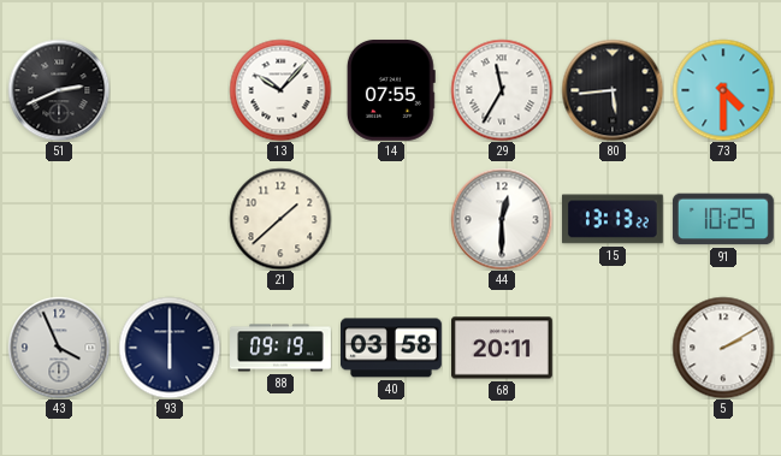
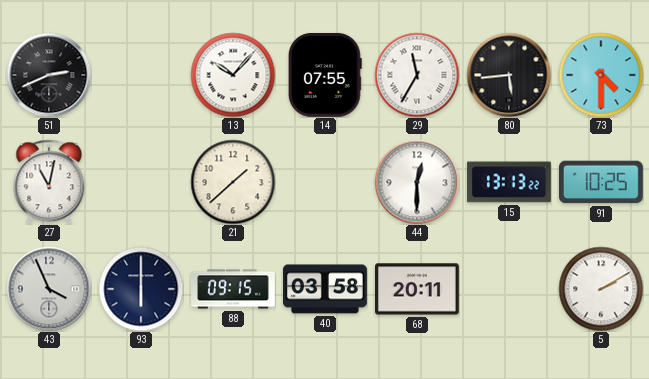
27: none -> 11:02
88: 09:19 -> 09:15
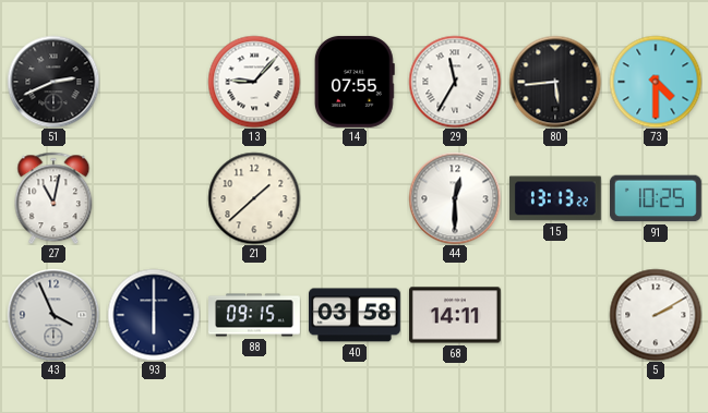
13: 10:07 -> 9:07
68: 20:11 -> 14:11
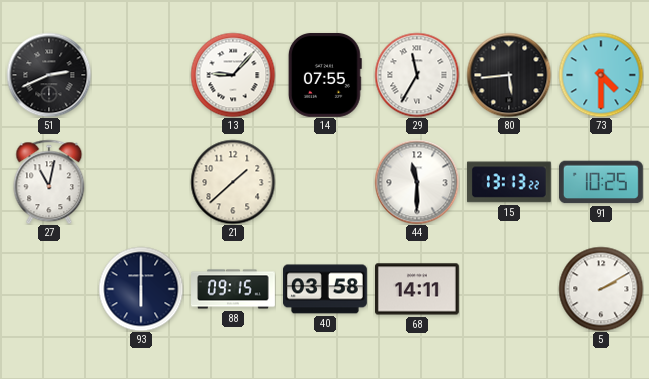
44: 12:30 -> 11:30
43: 3:56 -> none
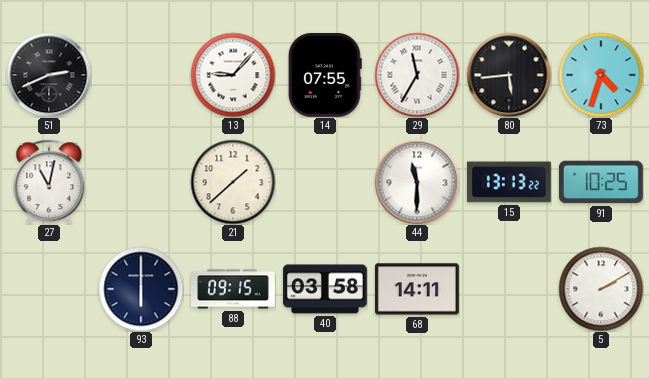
73: 4:30 -> 4:33
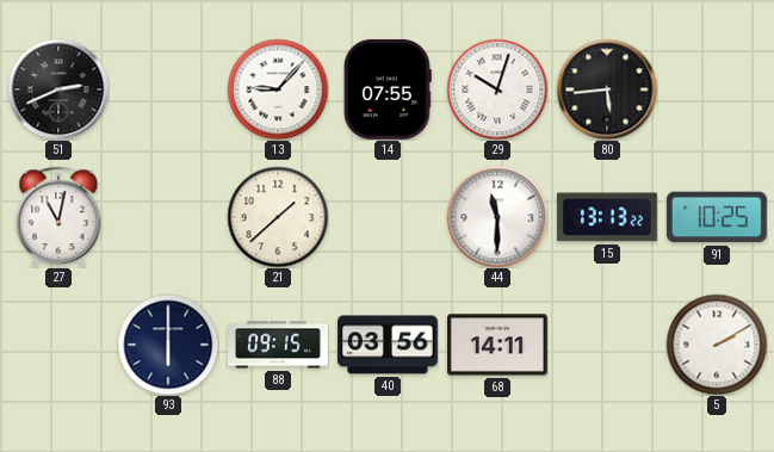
29: 11:35 -> 10:03
73: 4:33 -> none
40: 03:58 -> 03:56
